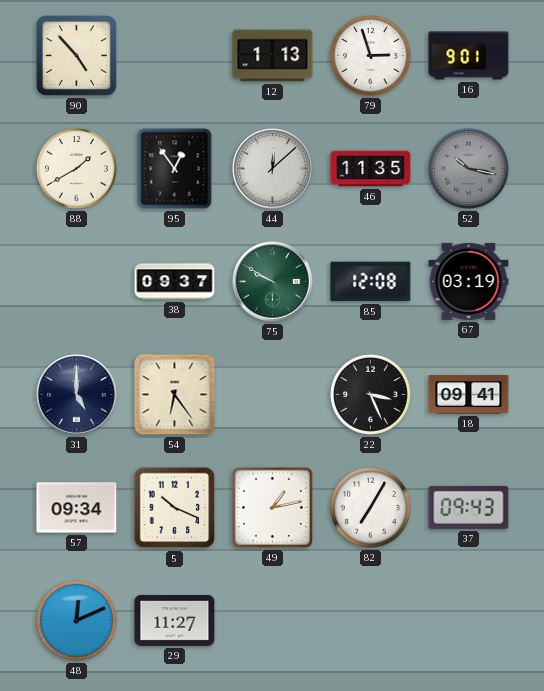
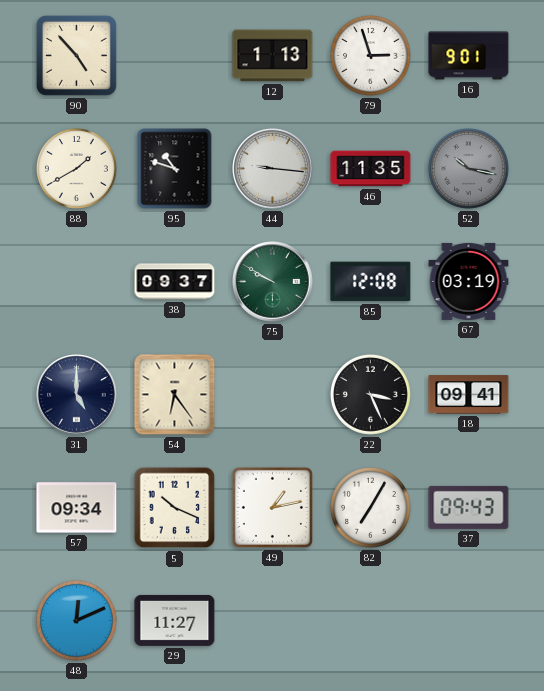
95: 12:54 -> 10:48
44: 12:08 -> 9:16
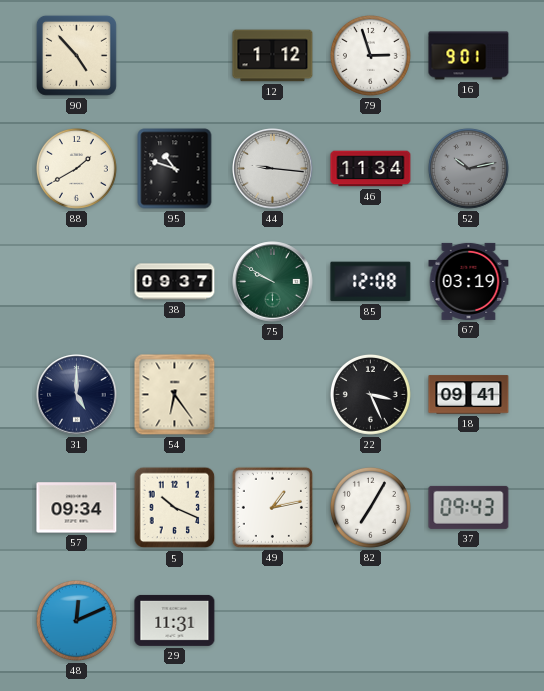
12: 1:13 -> 1:12
46: 11:35 -> 11:34
52: 10:17 -> 10:13
29: 11:27 -> 11:31
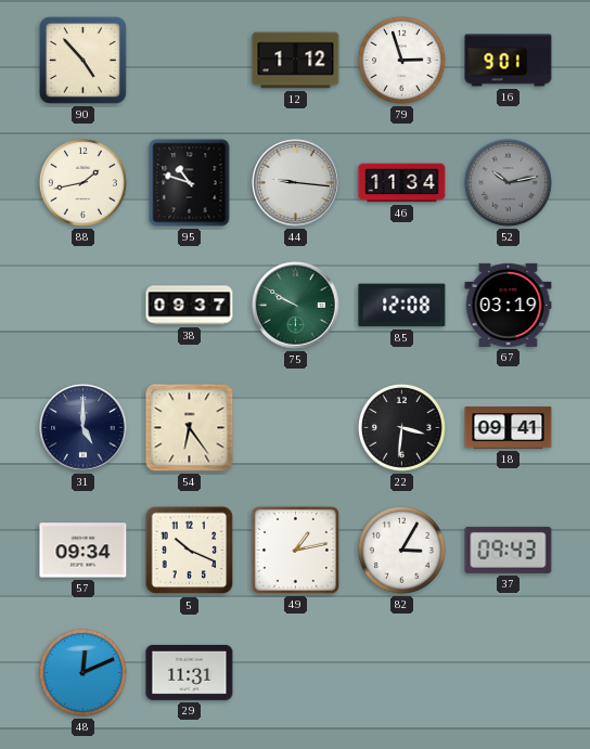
88: 1:40 -> 1:43
22: 3:26 -> 3:31
82: 7:05 -> 3:05
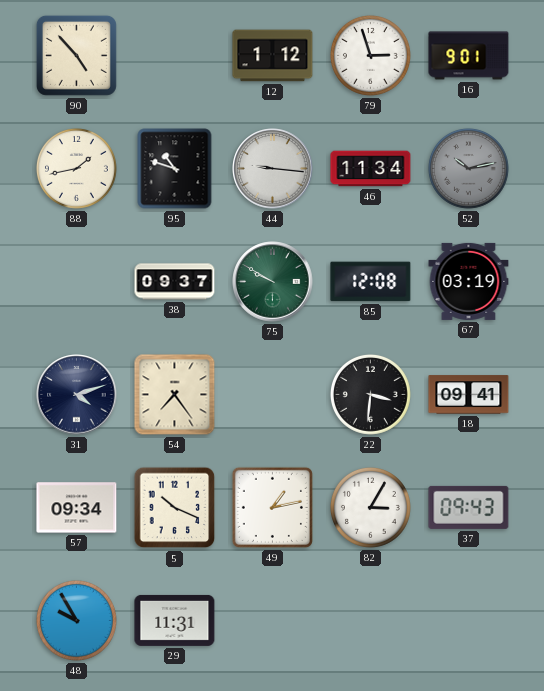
31: 5:00 -> 4:12
54: 6:24 -> 7:24
48: 12:11 -> 9:55
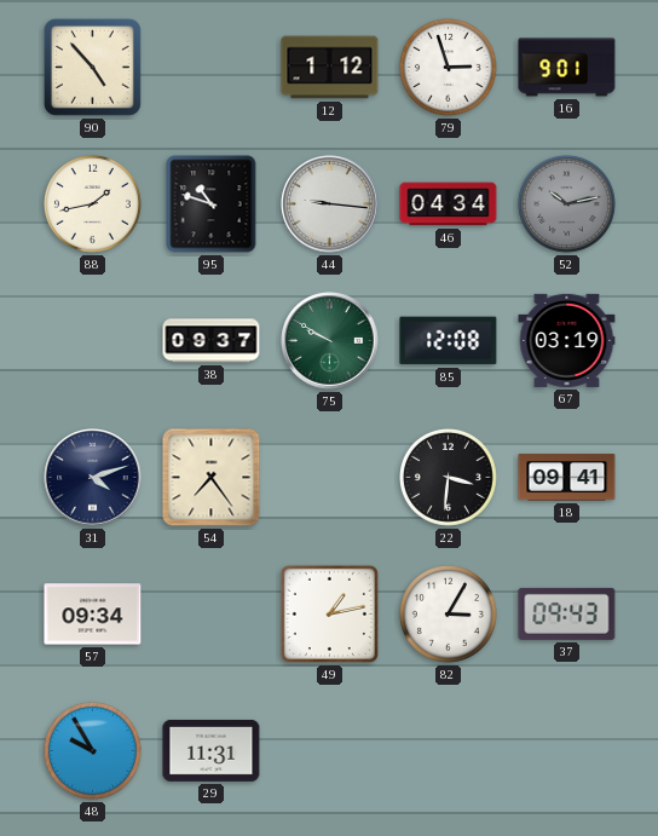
46: 11:34 -> 04:34
5: 10:19 -> none
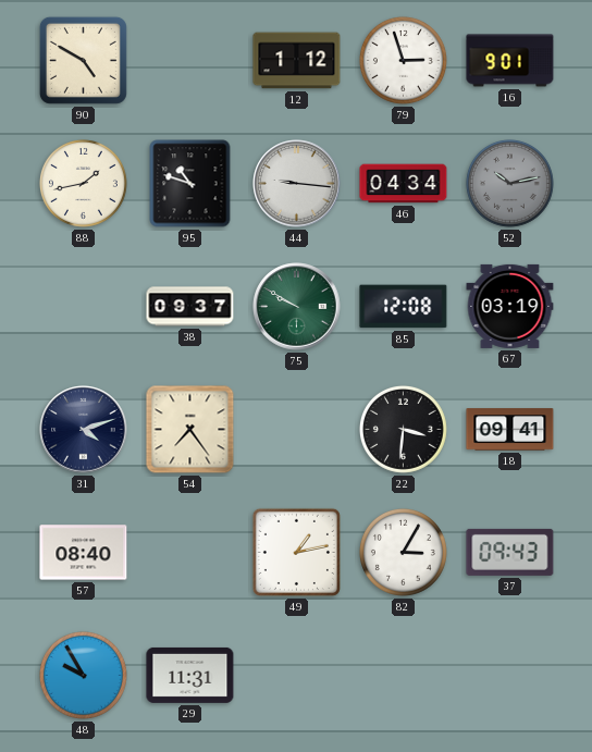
90: 4:53 -> 4:50
57: 09:34 -> 08:40
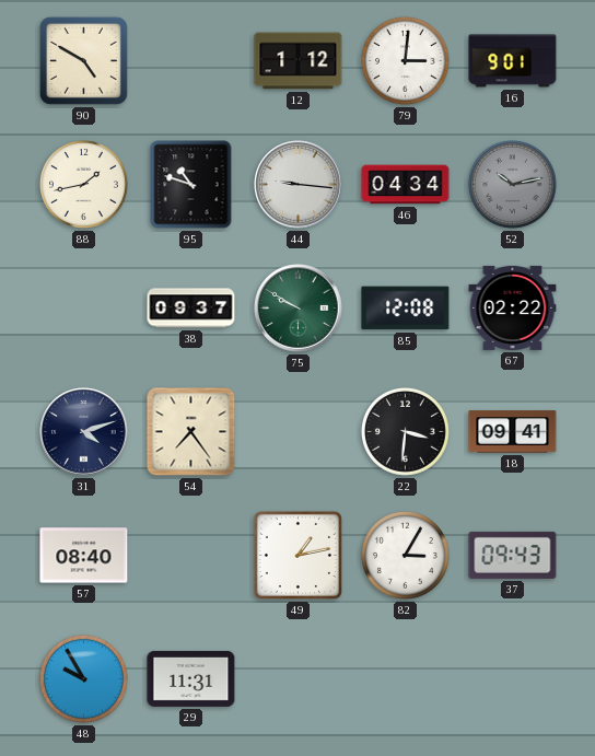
79: 2:57 -> 3:01
67: 03:19 -> 02:22
